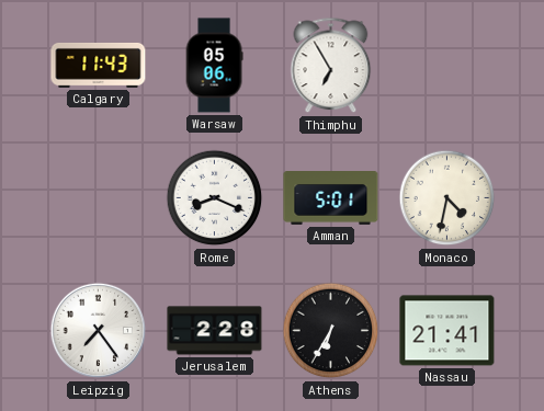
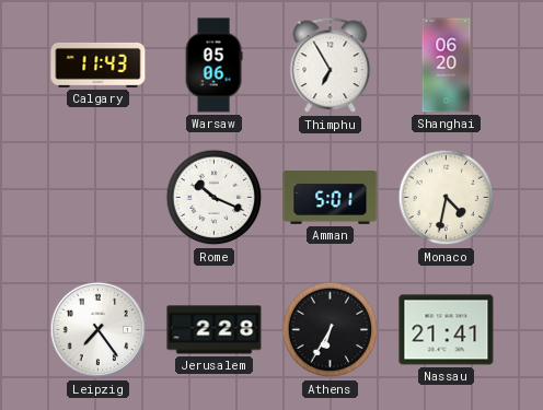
Shanghai: none -> 06:20
Rome: 8:19 -> 10:19
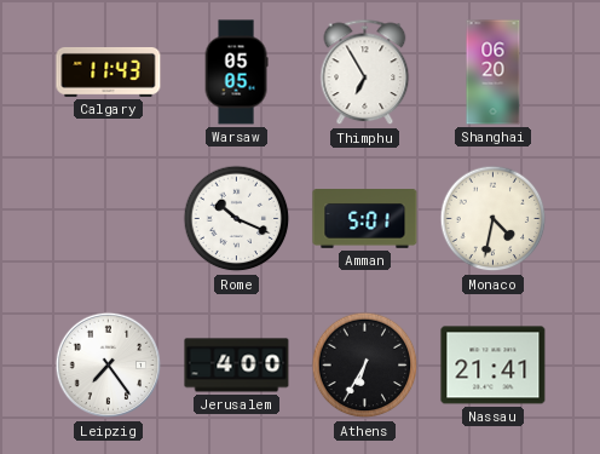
Warsaw: 05:06 -> 05:05
Jerusalem: 2:28 -> 4:00
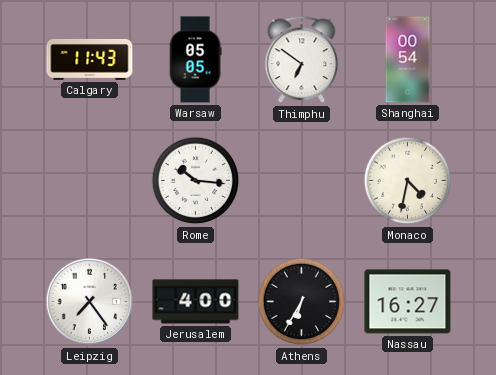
Thimphu: 6:55 -> 6:51
Shanghai: 06:20 -> 00:54
Rome: 10:19 -> 10:16
Amman: 5:01 -> none
Nassau: 21:41 -> 16:27
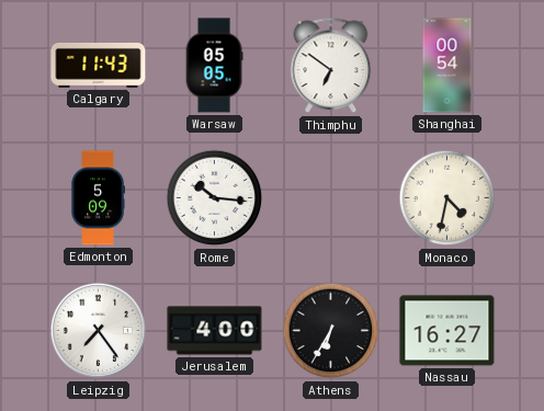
Edmonton: none -> 5:09
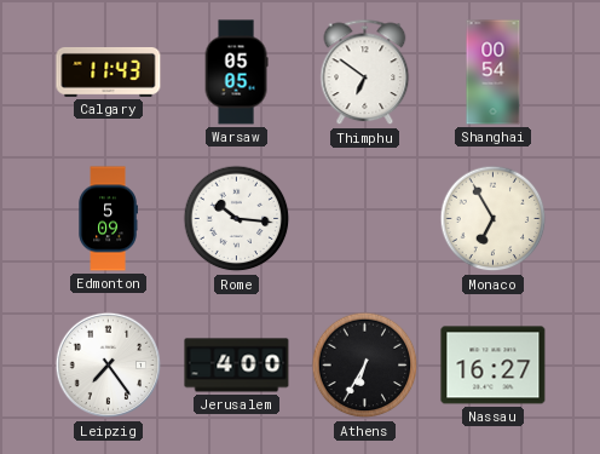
Monaco: 4:32 -> 6:55
